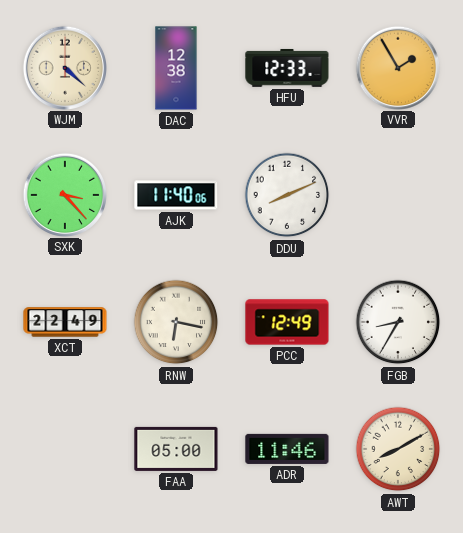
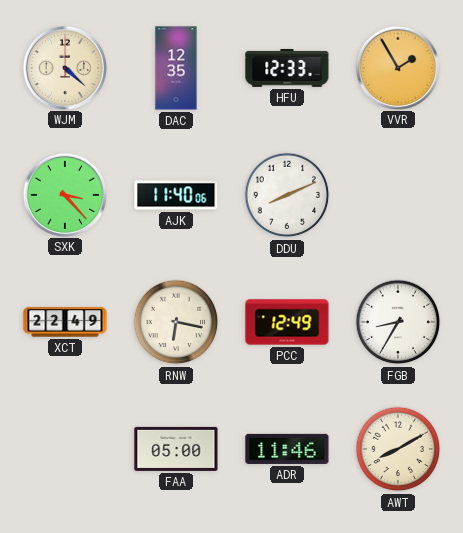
DAC: 12:38 -> 12:35
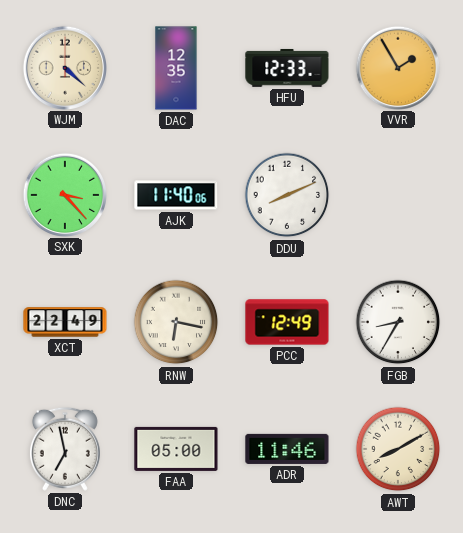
DNC: none -> 6:58
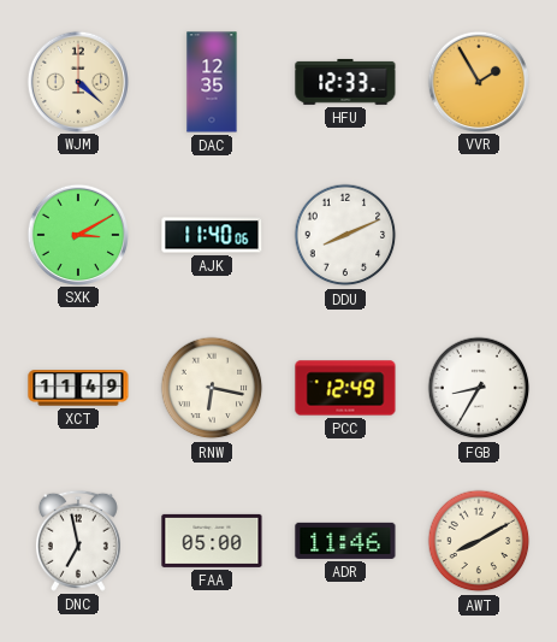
SXK: 3:23 -> 3:10
XCT: 22:49 -> 11:49
